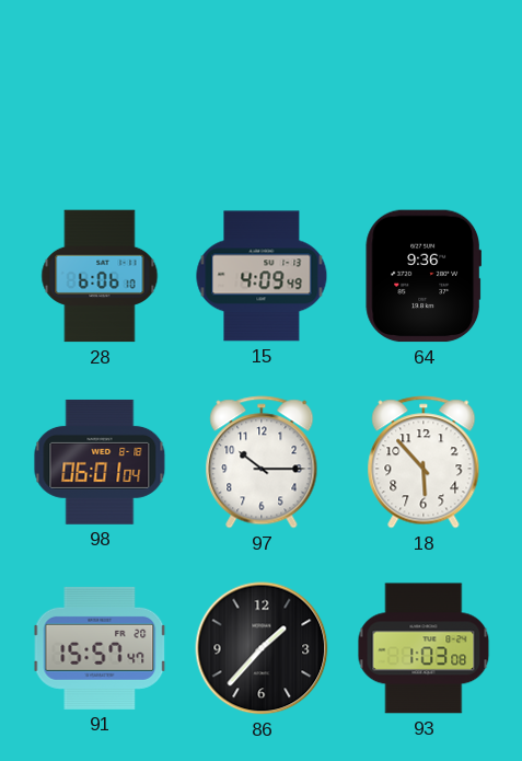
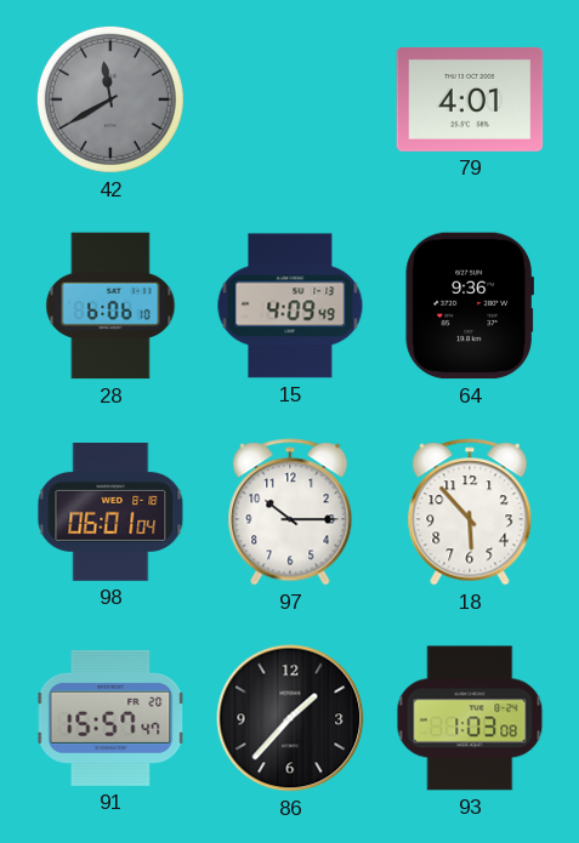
42: none -> 11:40
79: none -> 4:01
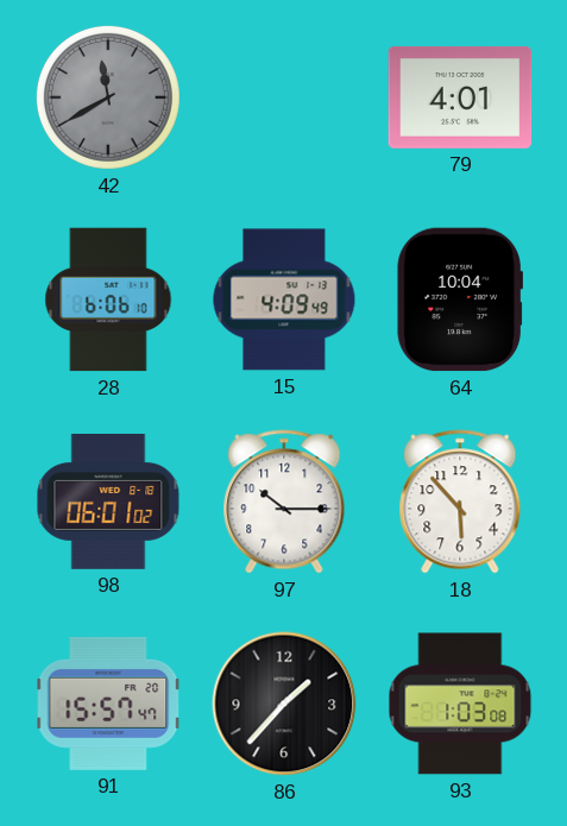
64: 9:36 -> 10:04
98: 06:01:04 -> 06:01:02
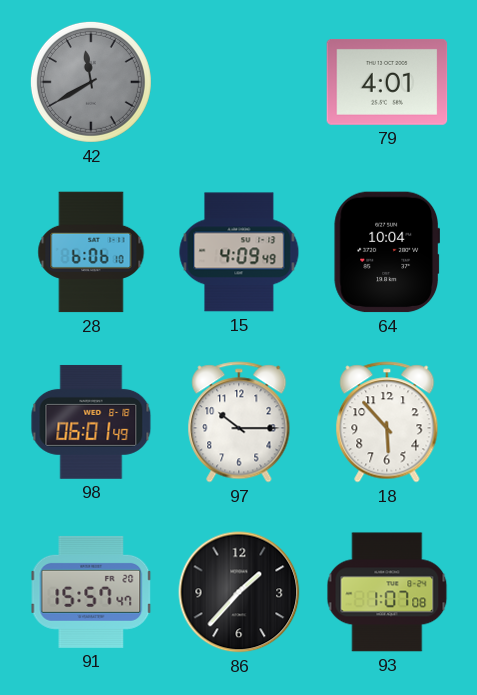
98: 06:01:02 -> 06:01:49
93: 1:03 -> 1:07
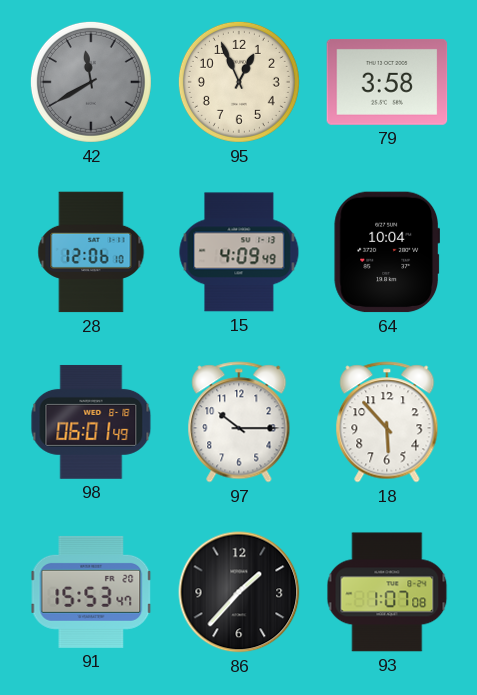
95: none -> 12:56
79: 4:01 -> 3:58
28: 6:06 -> 12:06
91: 15:57 -> 15:53
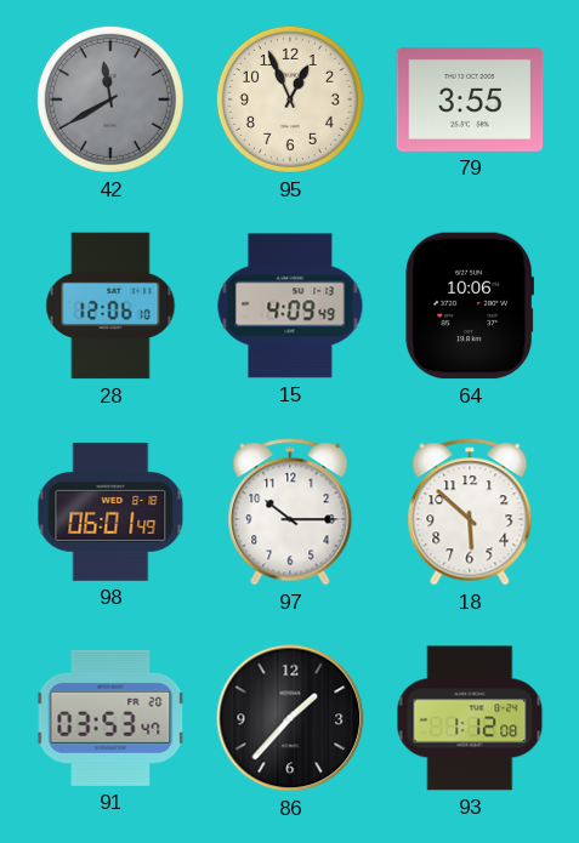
79: 3:58 -> 3:55
64: 10:04 -> 10:06
18: 5:53 -> 5:52
91: 15:53 -> 03:53
93: 1:07 -> 1:12
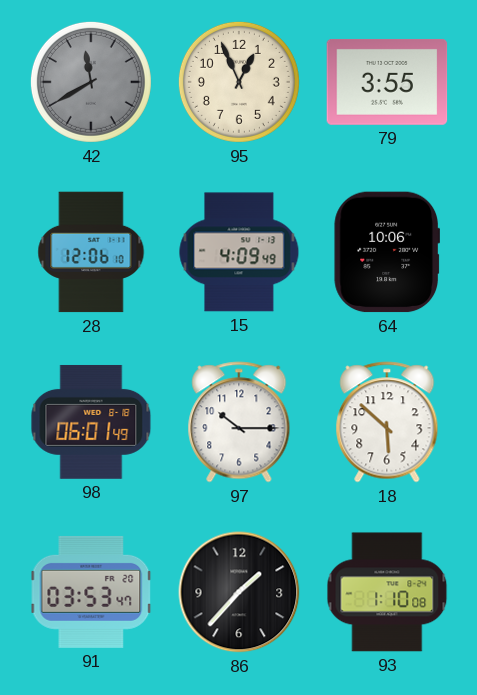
93: 1:12 -> 1:10
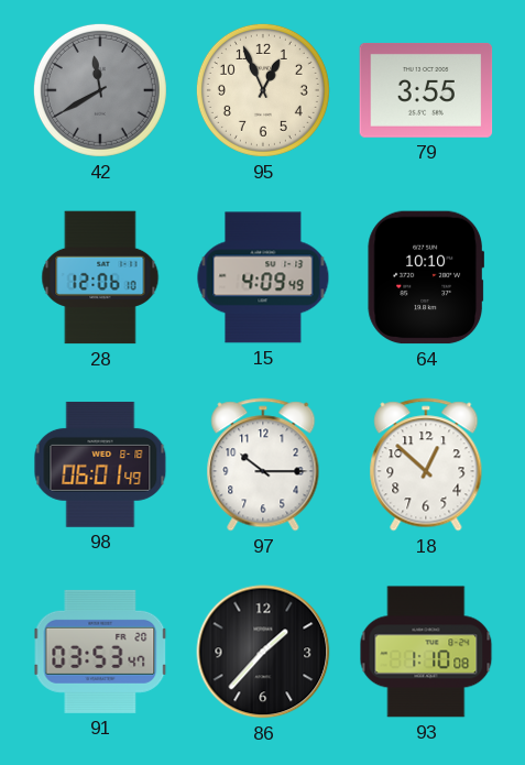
64: 10:06 -> 10:10
18: 5:52 -> 12:52
